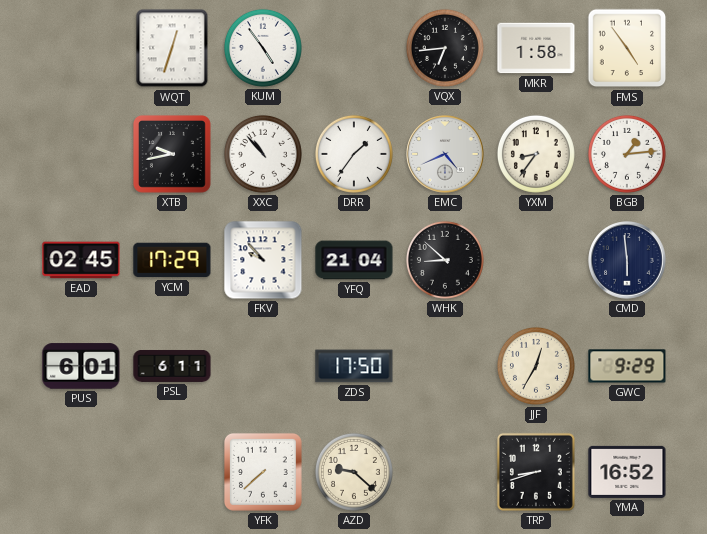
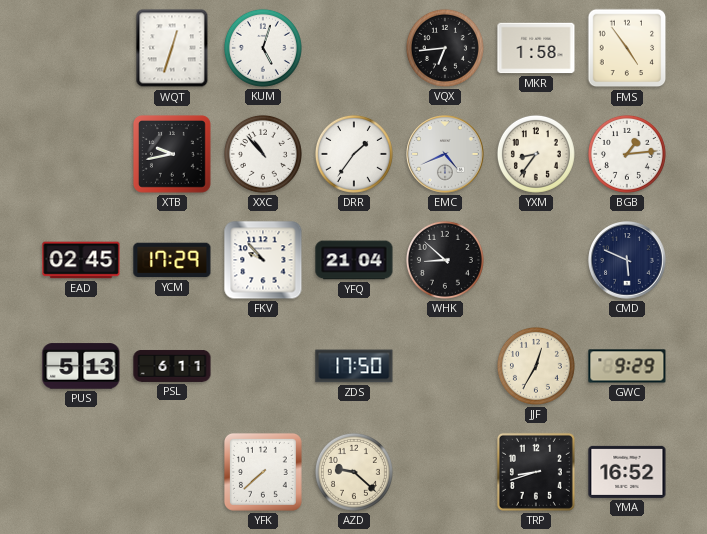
KUM: 4:54 -> 5:03
CMD: 5:59 -> 5:49
PUS: 6:01 -> 5:13
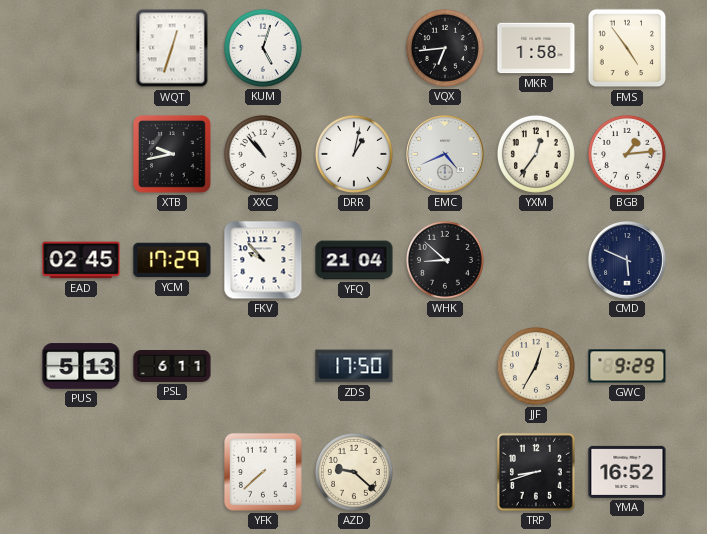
DRR: 1:36 -> 1:02
YXM: 8:36 -> 12:36
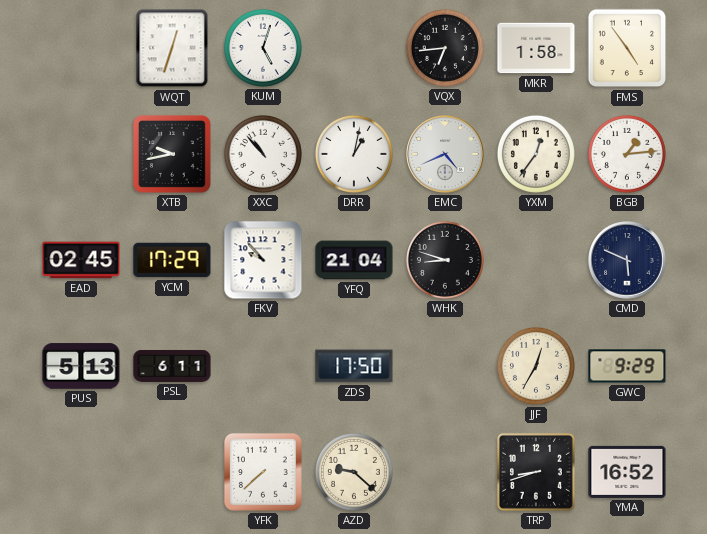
WHK: 8:52 -> 8:48
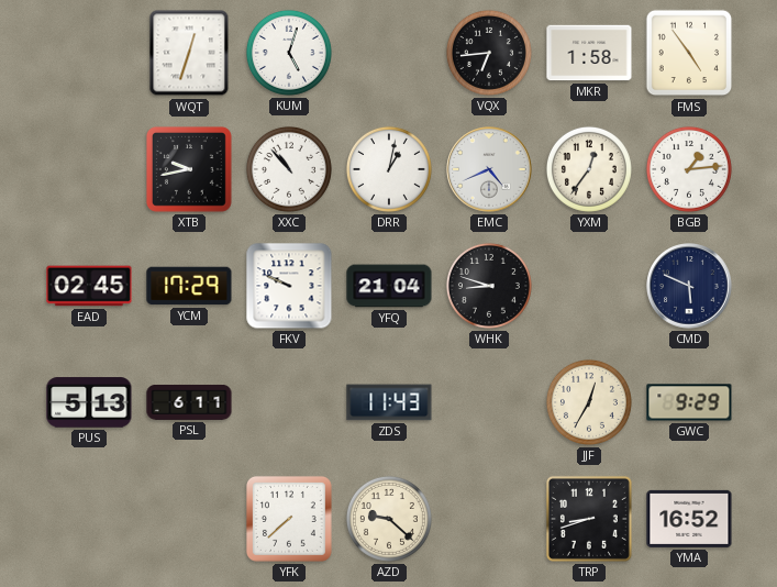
FKV: 9:53 -> 9:49
ZDS: 17:50 -> 11:43
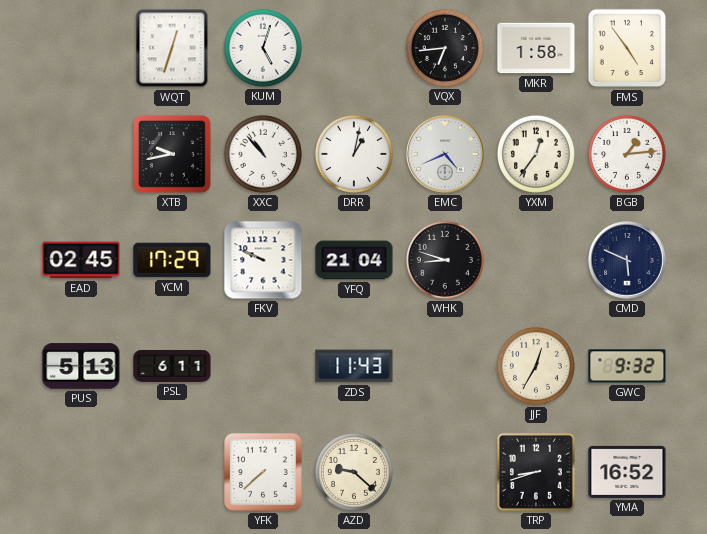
GWC: 9:29 -> 9:32
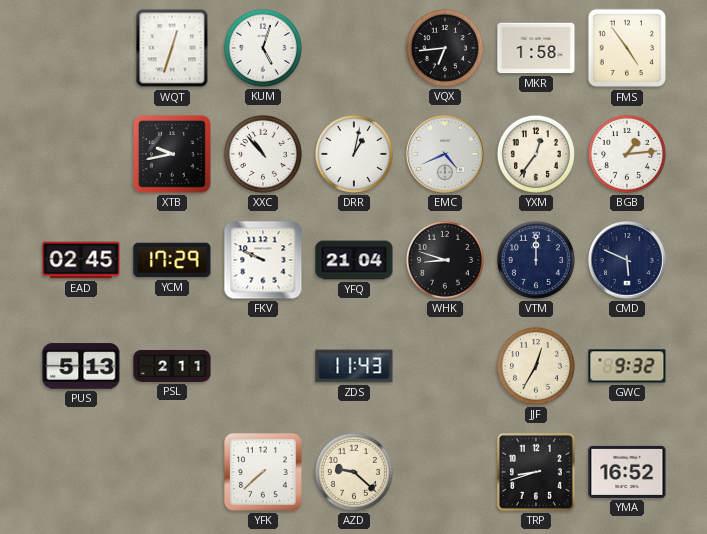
VTM: none -> 12:00
PSL: 6:11 -> 2:11
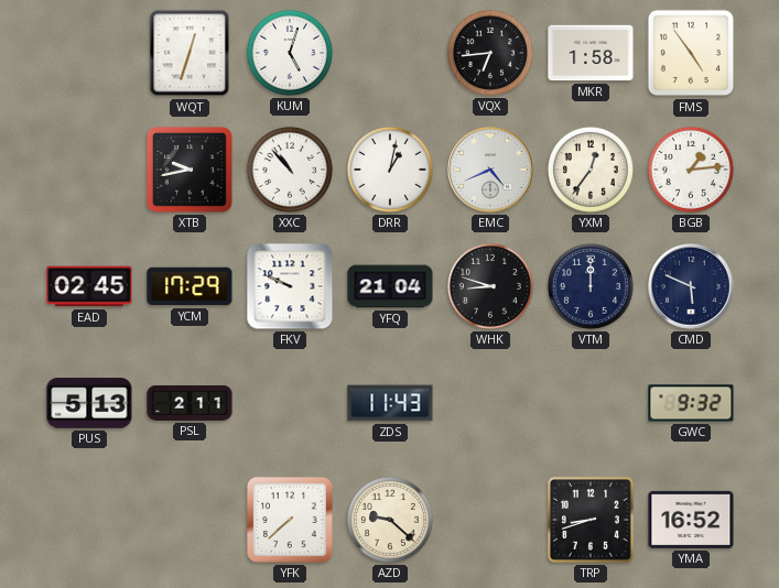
JJF: 12:35 -> none
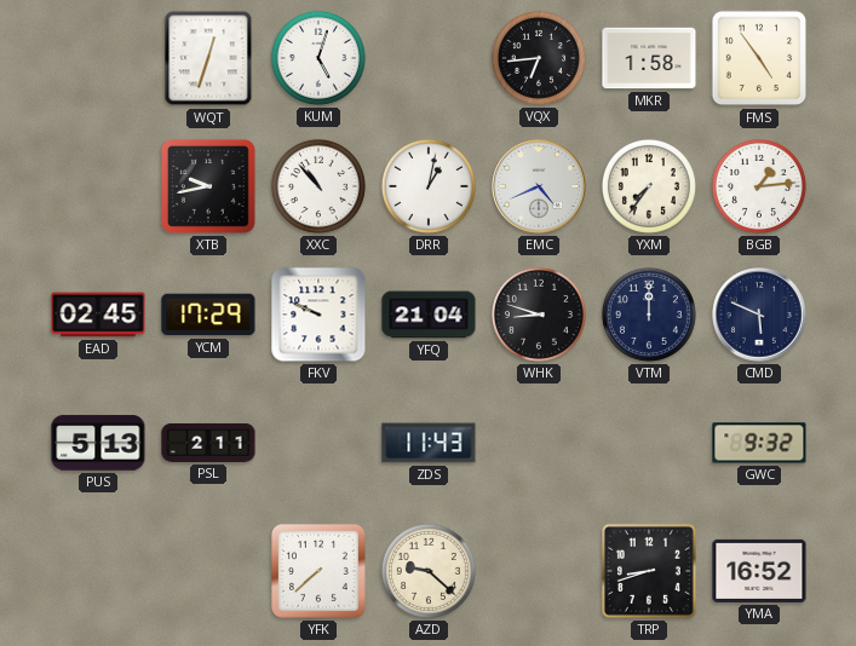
YXM: 12:36 -> 7:36
